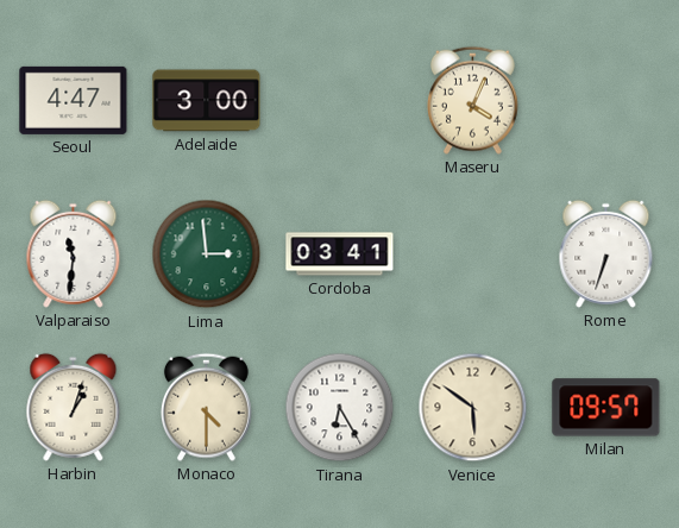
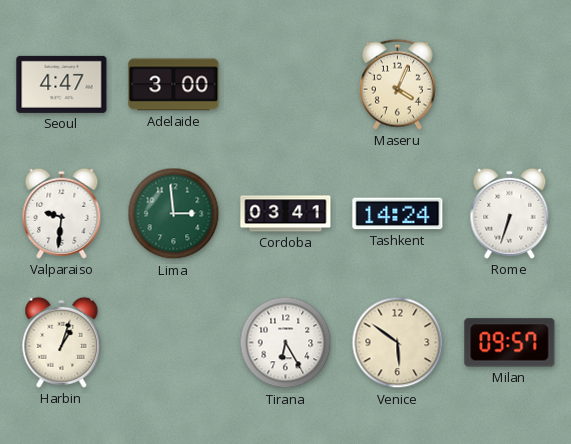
Valparaiso: 11:31 -> 9:31
Tashkent: none -> 14:24
Monaco: 4:30 -> none
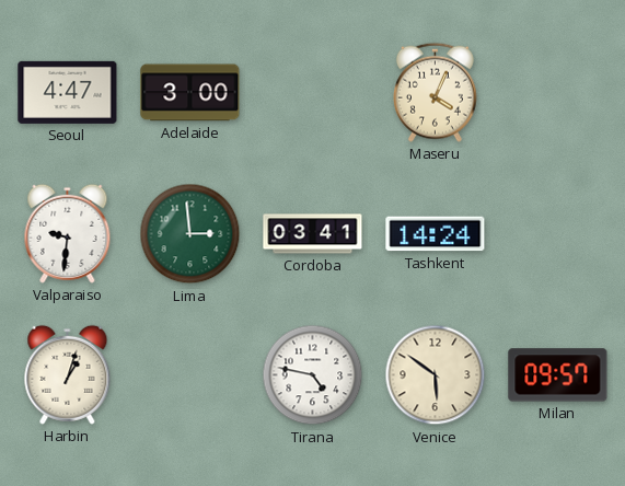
Rome: 6:33 -> none
Tirana: 6:25 -> 4:47
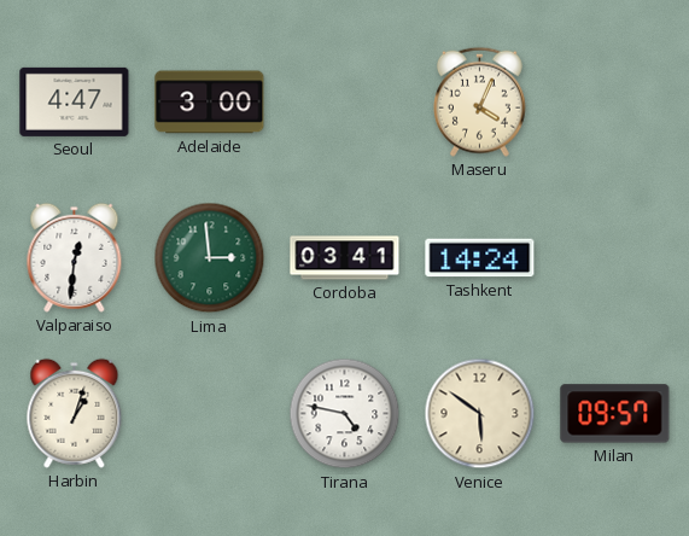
Valparaiso: 9:31 -> 12:31
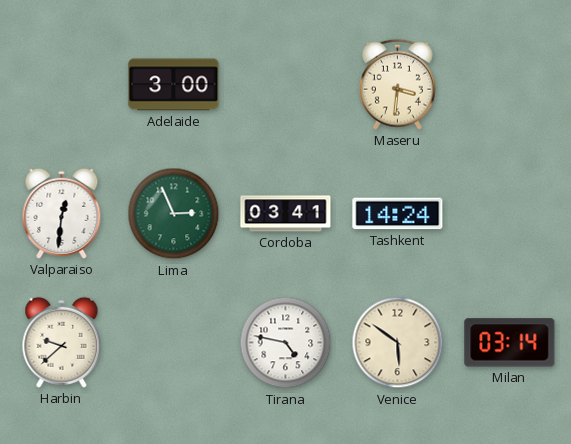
Seoul: 4:47 -> none
Maseru: 4:04 -> 3:31
Lima: 2:59 -> 2:56
Harbin: 1:03 -> 9:38
Milan: 09:57 -> 03:14
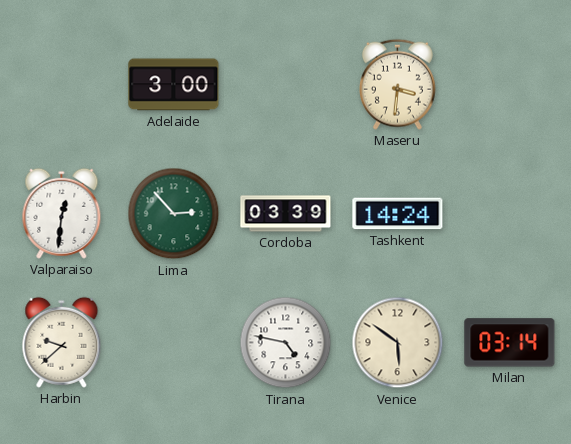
Lima: 2:56 -> 2:53
Cordoba: 03:41 -> 03:39
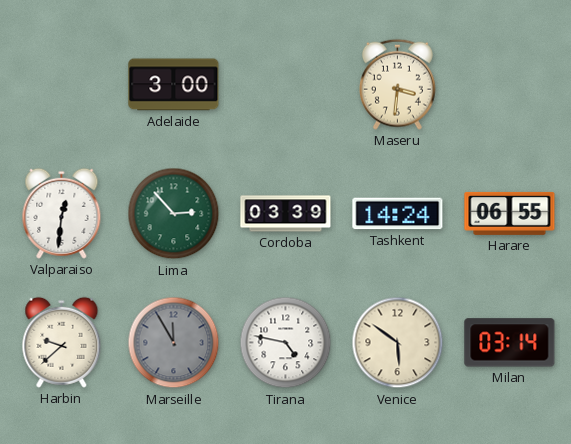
Harare: none -> 06:55
Marseille: none -> 11:55
